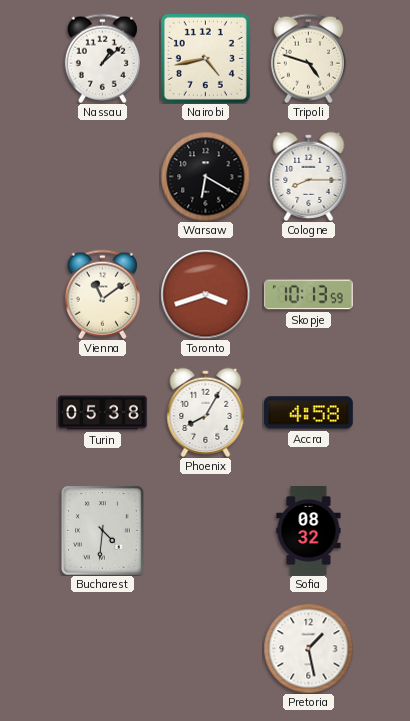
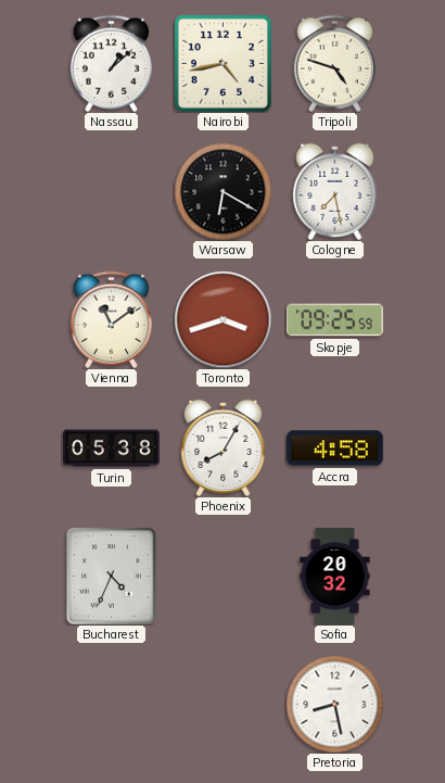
Cologne: 8:15 -> 7:28
Skopje: 10:13 -> 09:25
Bucharest: 4:31 -> 4:34
Sofia: 08:32 -> 20:32
Pretoria: 1:28 -> 8:28
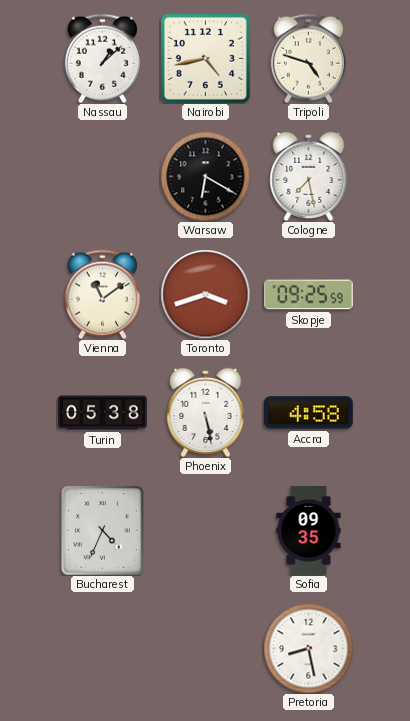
Phoenix: 8:05 -> 5:28
Sofia: 20:32 -> 09:35
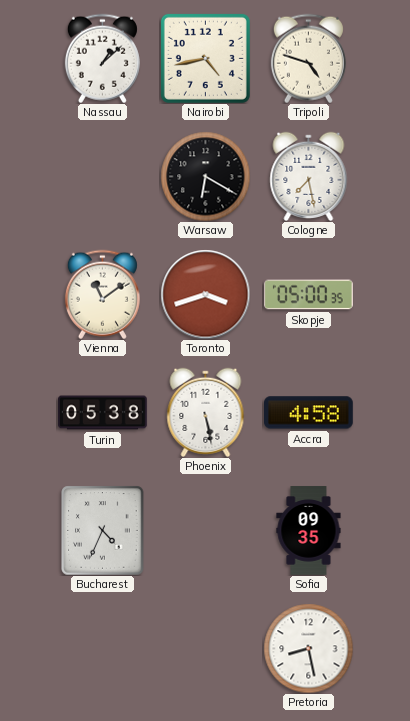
Skopje: 09:25 -> 05:00
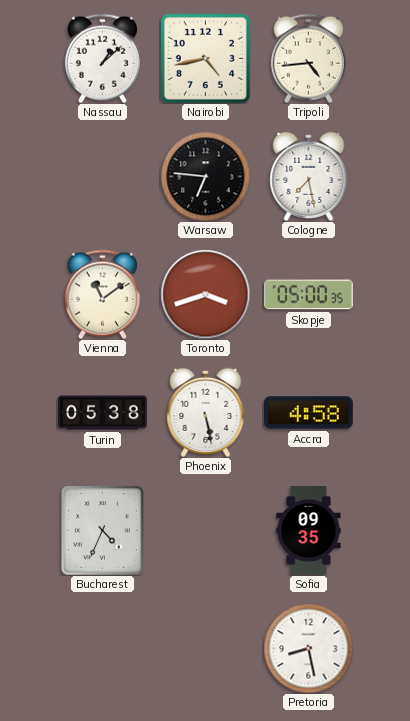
Tripoli: 4:48 -> 4:44
Warsaw: 6:20 -> 6:46
